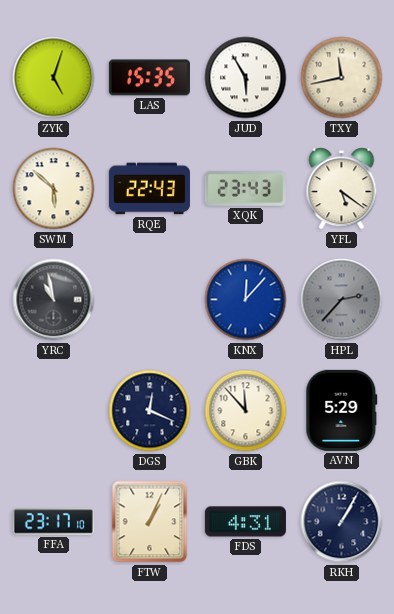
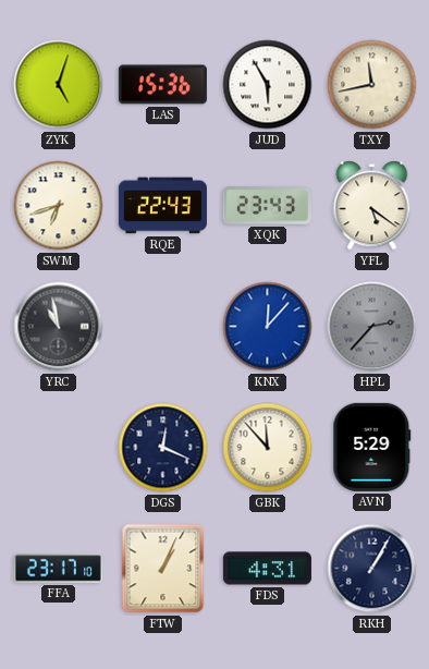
LAS: 15:35 -> 15:36
SWM: 5:52 -> 6:42
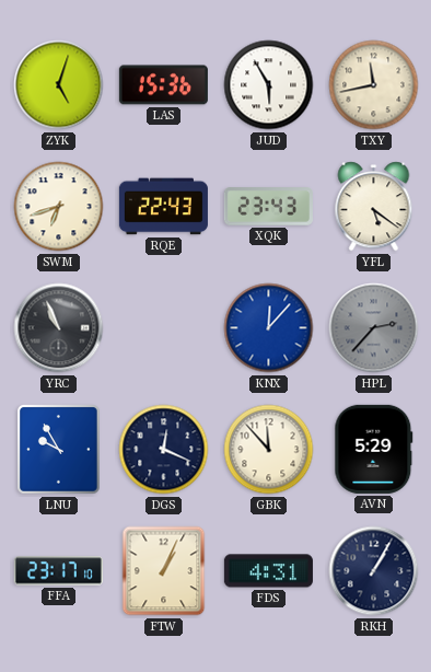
YRC: 10:58 -> 10:56
LNU: none -> 9:55
